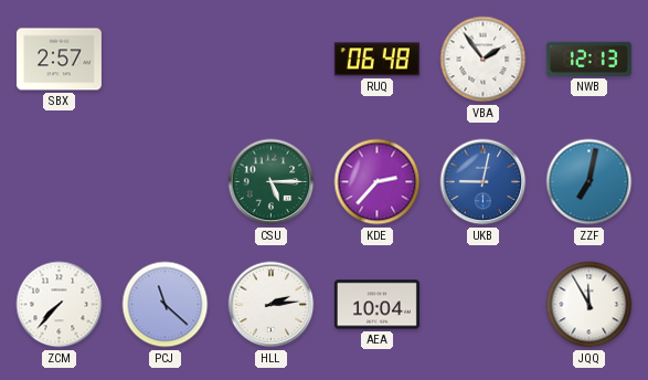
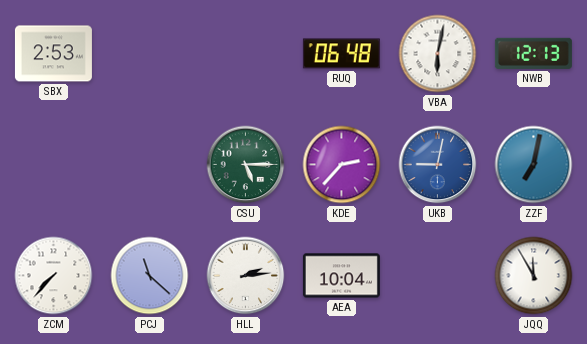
SBX: 2:57 -> 2:53
VBA: 1:54 -> 6:02
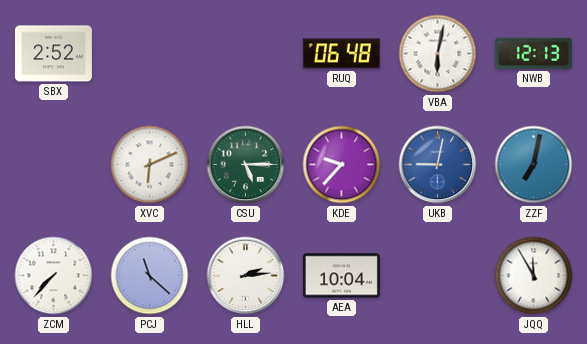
SBX: 2:53 -> 2:52
XVC: none -> 6:11
KDE: 2:37 -> 9:37
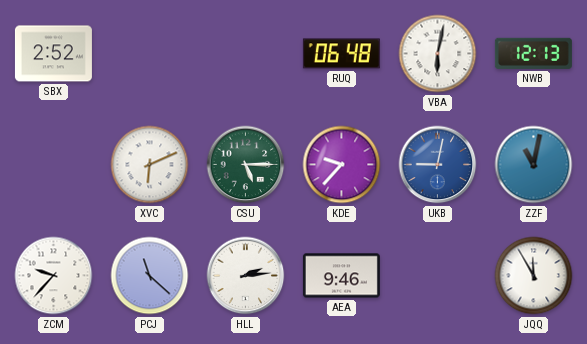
ZZF: 7:02 -> 11:02
ZCM: 7:37 -> 9:37
AEA: 10:04 -> 9:46
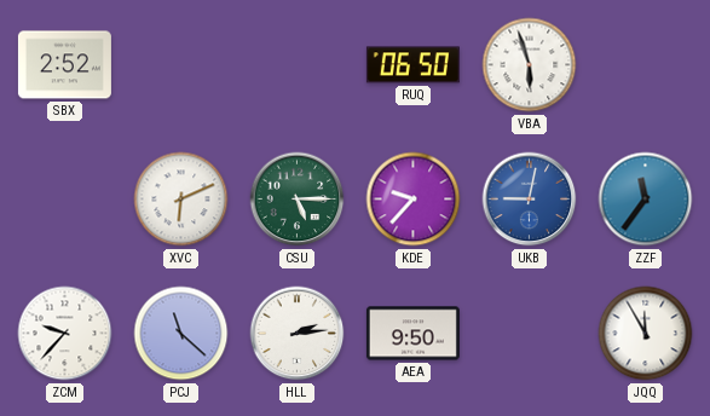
RUQ: 06:48 -> 06:50
VBA: 6:02 -> 5:57
NWB: 12:13 -> none
ZZF: 11:02 -> 11:36
AEA: 9:46 -> 9:50
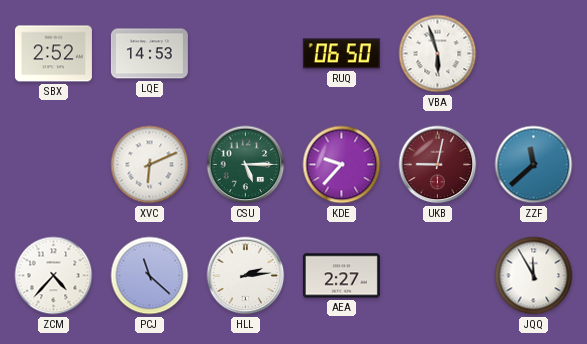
LQE: none -> 14:53
UKB dial: blue -> burgundy
ZZF: 11:36 -> 11:38
ZCM: 9:37 -> 4:37
AEA: 9:50 -> 2:27
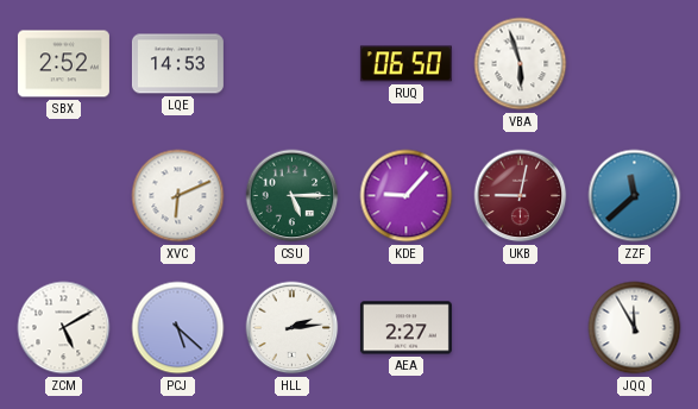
KDE: 9:37 -> 9:07
ZCM: 4:37 -> 5:10
PCJ: 11:22 -> 5:22
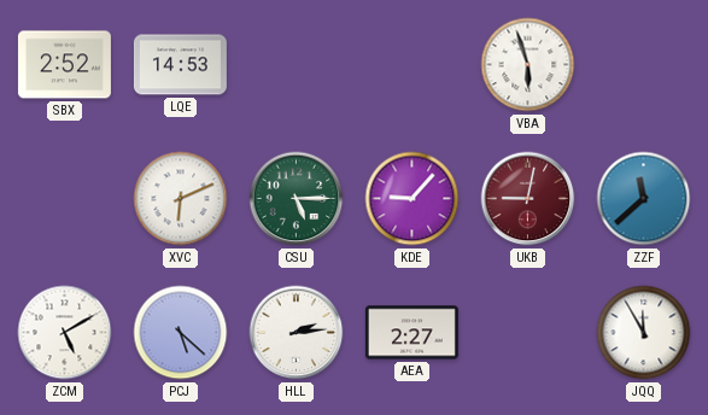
RUQ: 06:50 -> none
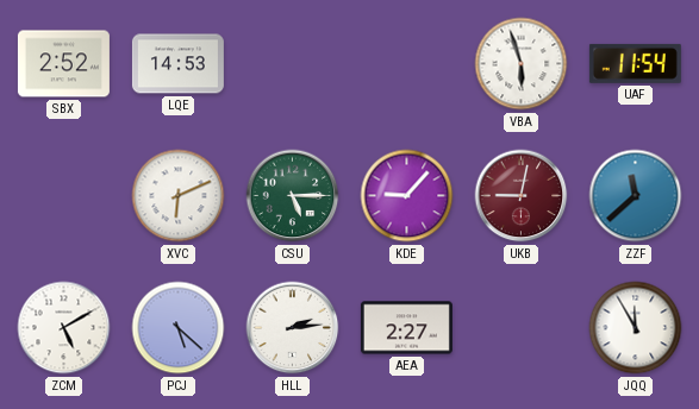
UAF: none -> 11:54
